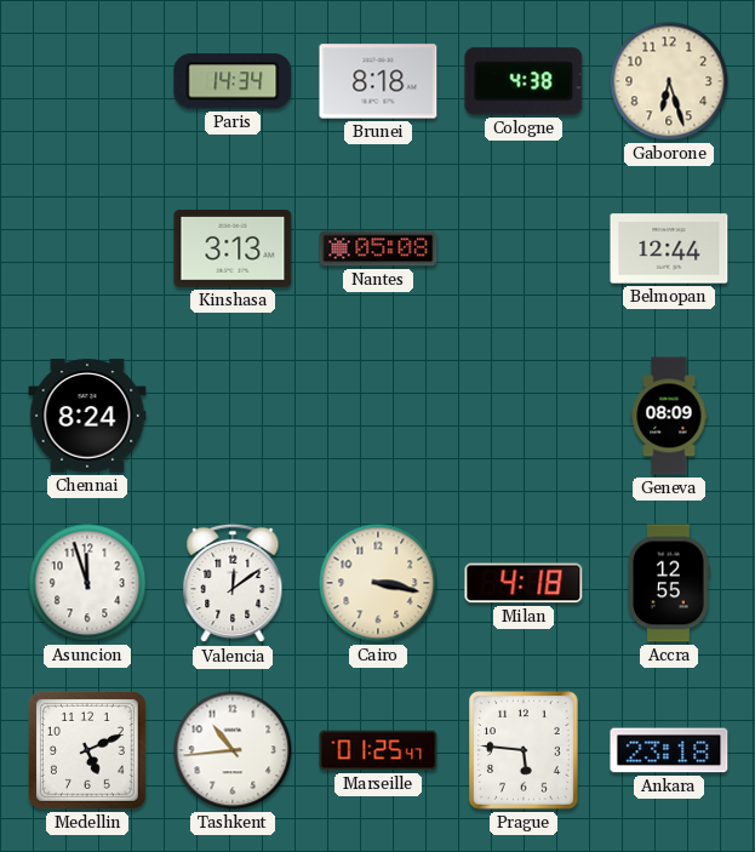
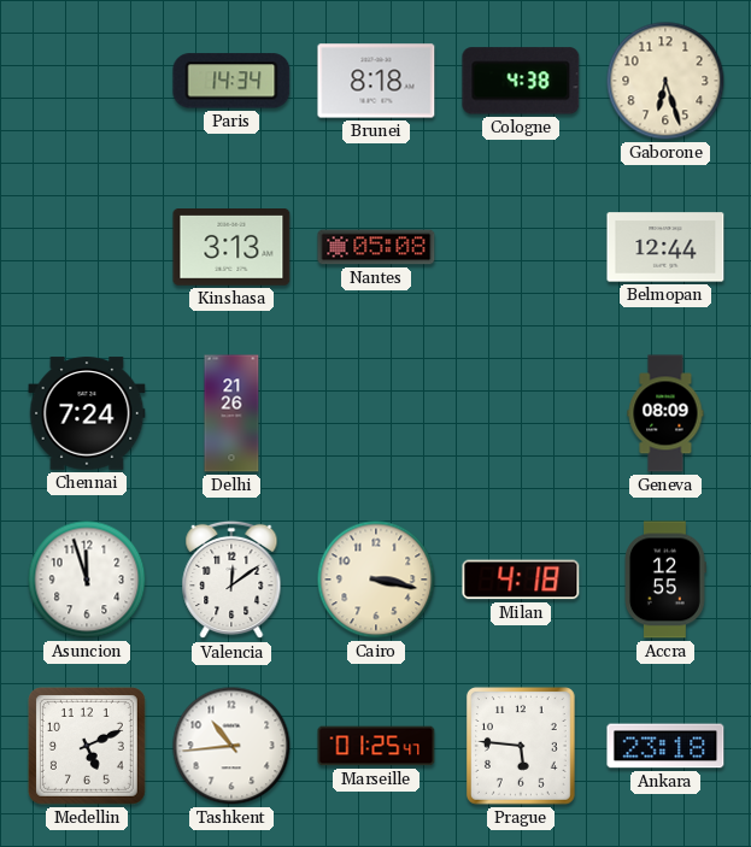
Chennai: 8:24 -> 7:24
Delhi: none -> 21:26
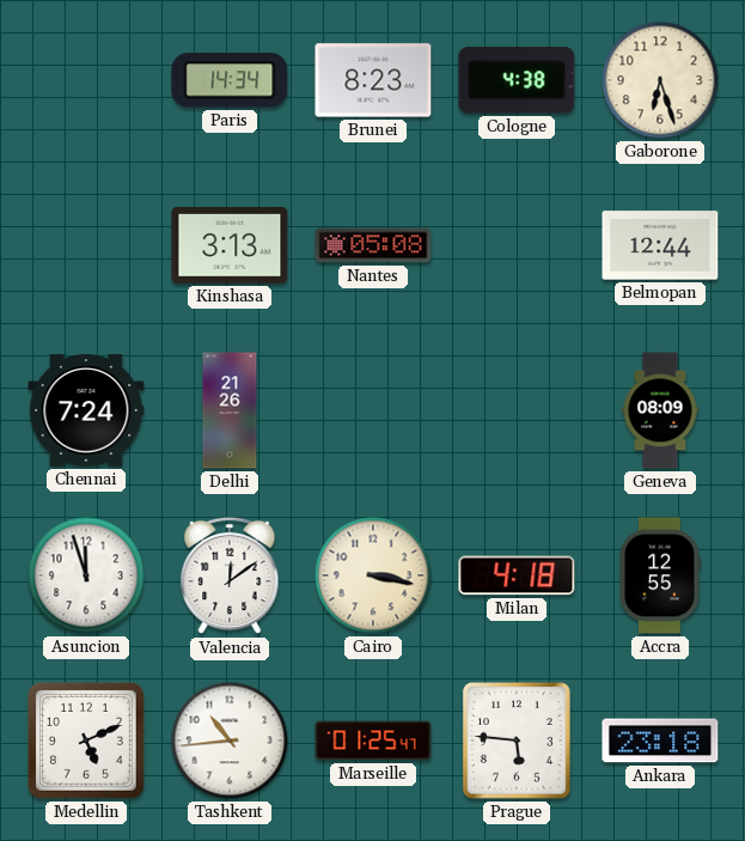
Brunei: 8:18 -> 8:23
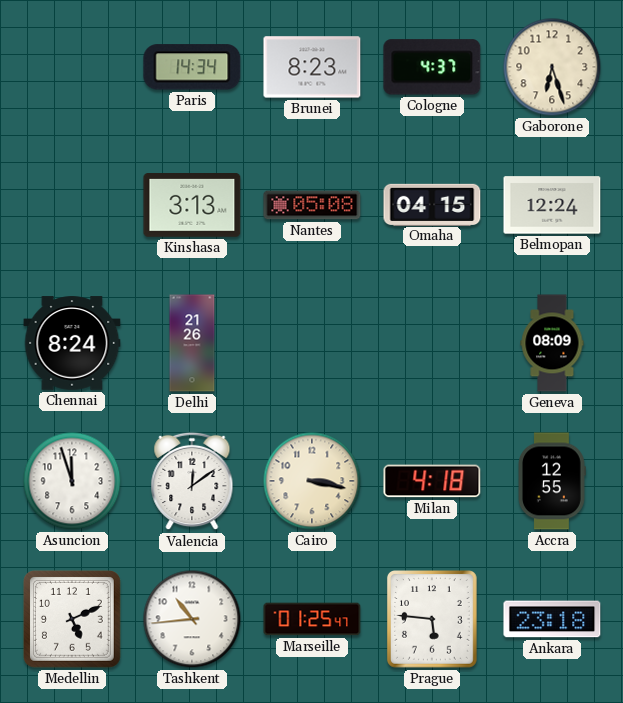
Cologne: 4:38 -> 4:37
Omaha: none -> 04:15
Belmopan: 12:44 -> 12:24
Chennai: 7:24 -> 8:24
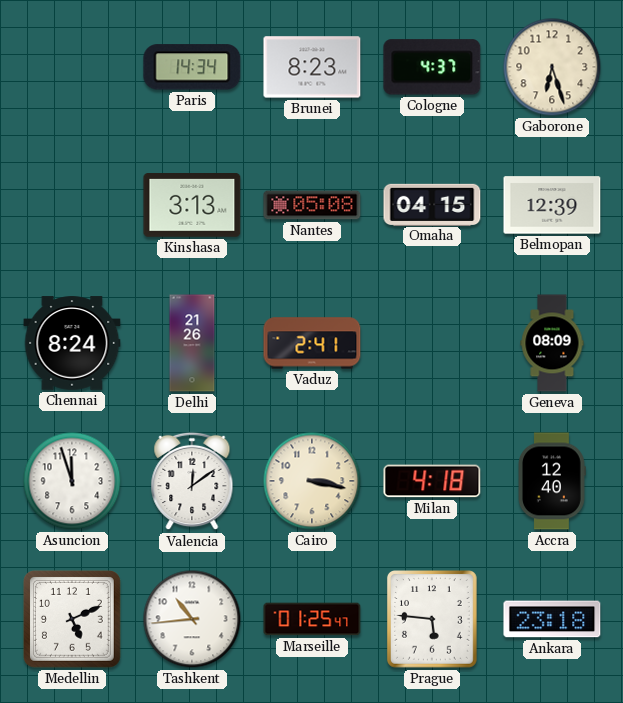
Belmopan: 12:24 -> 12:39
Vaduz: none -> 2:41
Accra: 12:55 -> 12:40
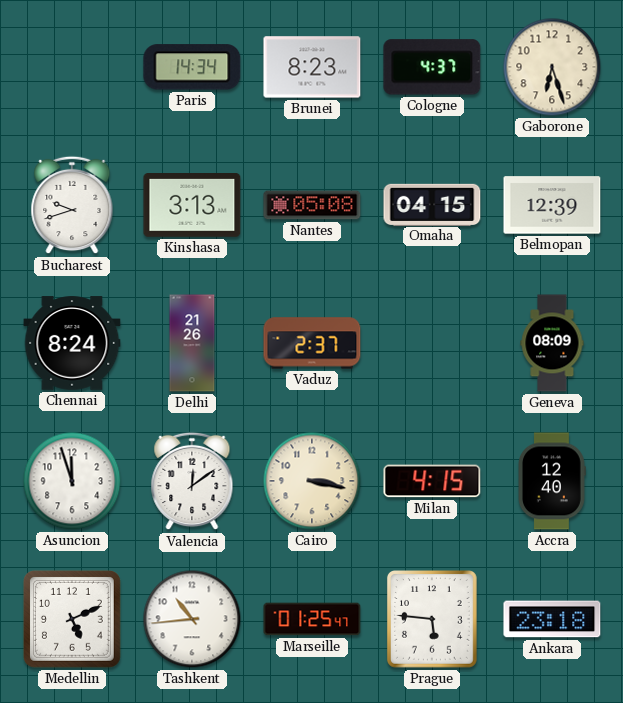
Bucharest: none -> 9:42
Vaduz: 2:41 -> 2:37
Milan: 4:18 -> 4:15
